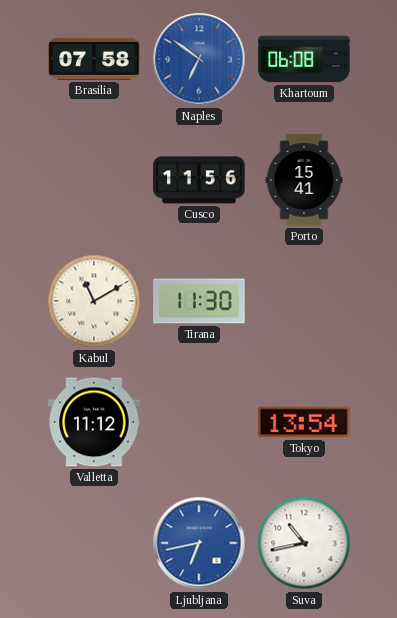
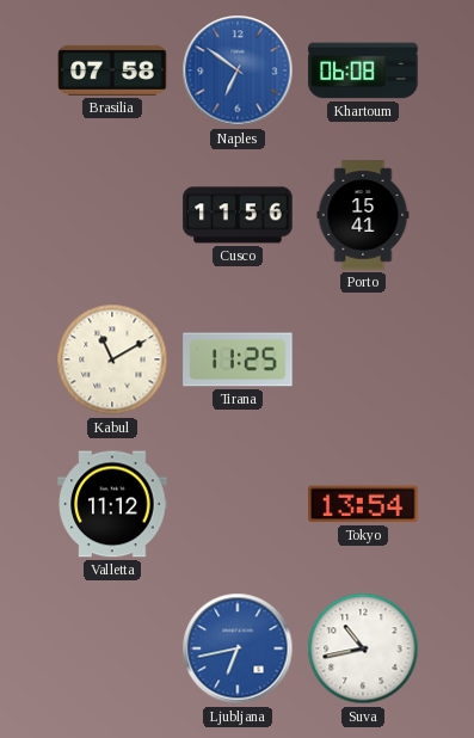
Tirana: 11:30 -> 11:25
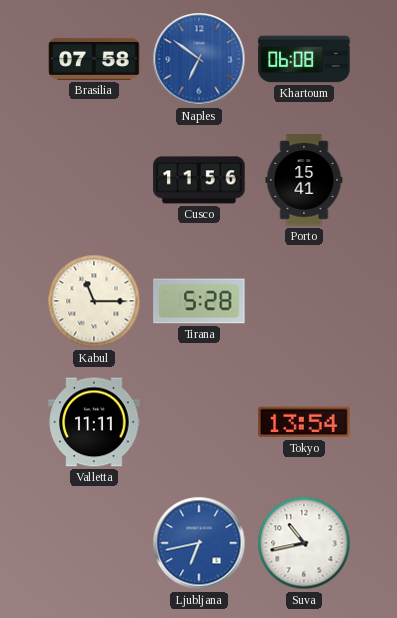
Kabul: 11:10 -> 11:15
Tirana: 11:25 -> 5:28
Valletta: 11:12 -> 11:11
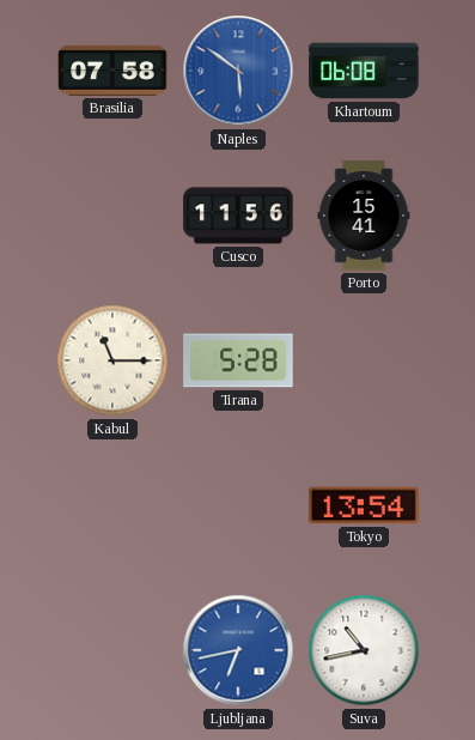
Naples: 6:51 -> 5:51
Valletta: 11:11 -> none
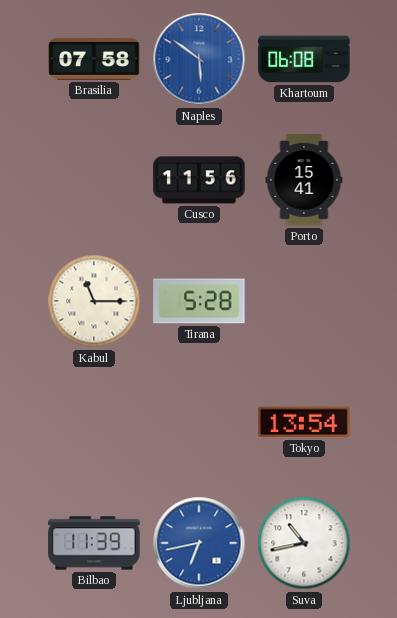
Bilbao: none -> 11:39
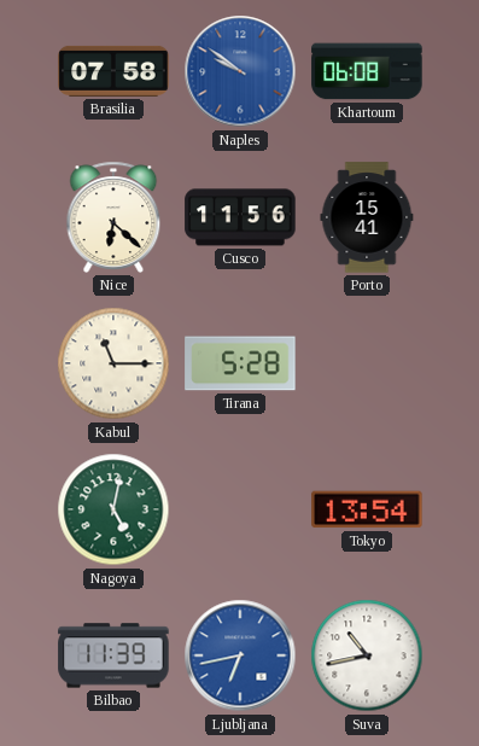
Naples: 5:51 -> 9:51
Nice: none -> 6:22
Nagoya: none -> 5:02
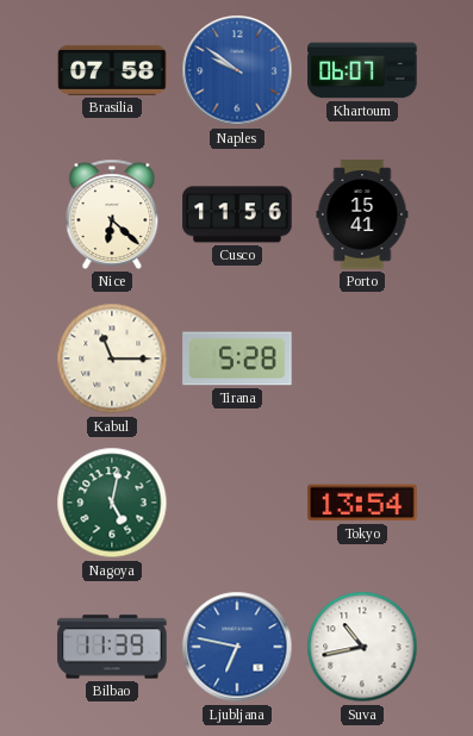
Khartoum: 06:08 -> 06:07
Ljubljana: 6:43 -> 6:47
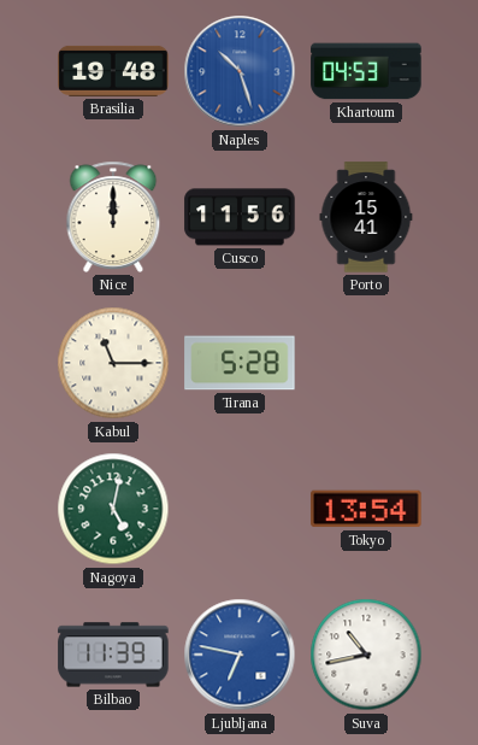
Brasilia: 07:58 -> 19:48
Naples: 9:51 -> 10:27
Khartoum: 06:07 -> 04:53
Nice: 6:22 -> 12:00
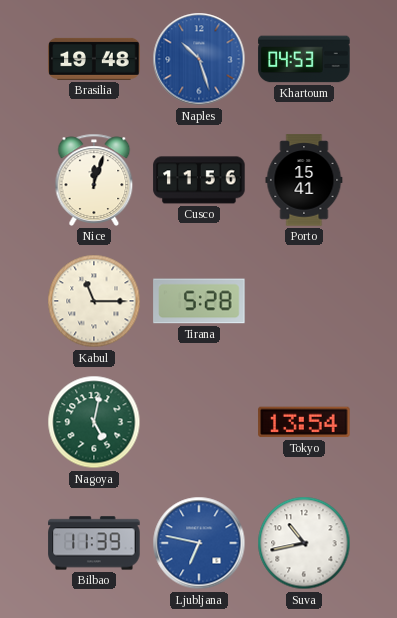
Nice: 12:00 -> 12:03
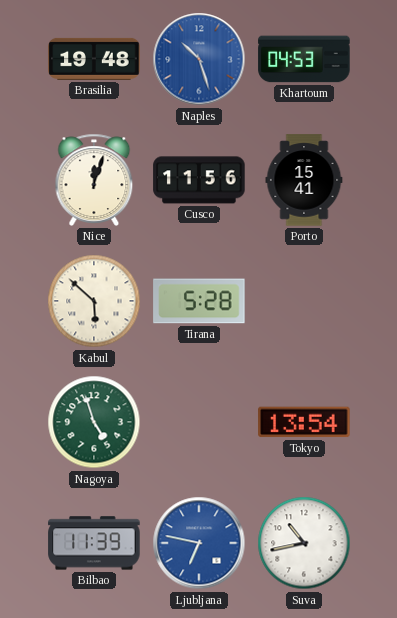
Kabul: 11:15 -> 5:52
Nagoya: 5:02 -> 4:57
